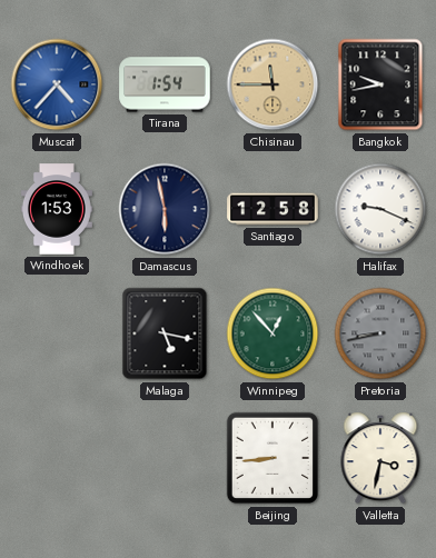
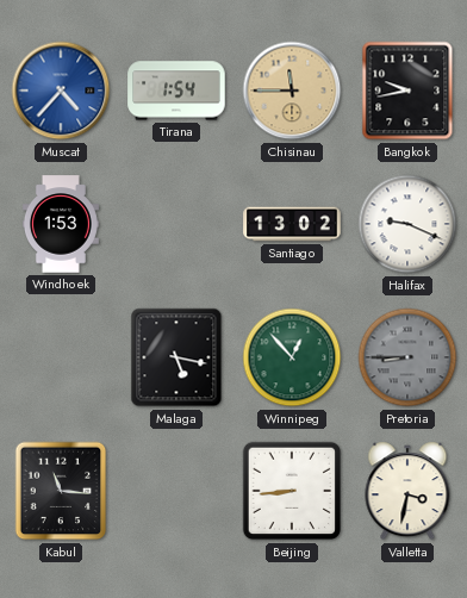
Damascus: 5:58 -> none
Santiago: 12:58 -> 13:02
Pretoria: 8:43 -> 8:45
Kabul: none -> 11:16
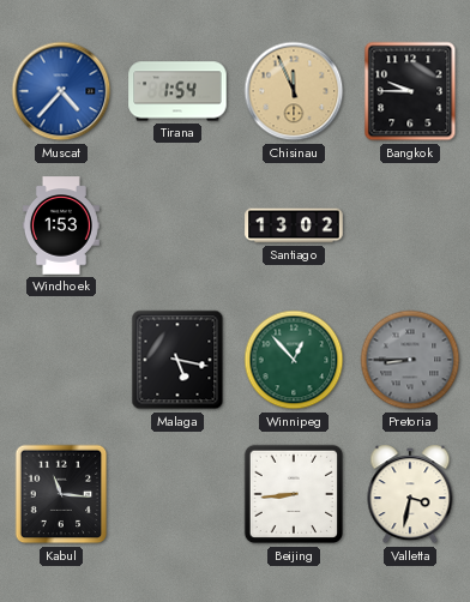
Chisinau: 11:45 -> 11:56
Bangkok: 9:43 -> 9:45
Halifax: 9:19 -> none
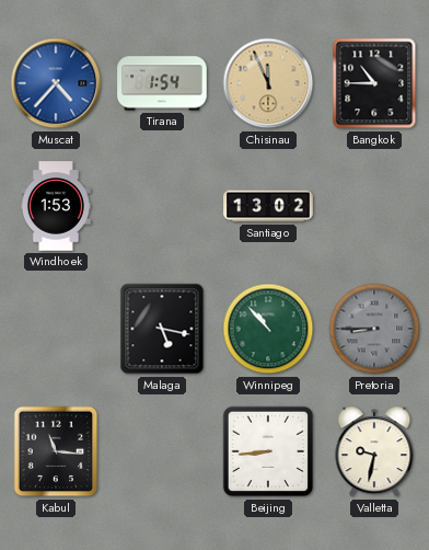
Bangkok: 9:45 -> 10:45
Winnipeg: 12:53 -> 10:53
Valletta: 3:32 -> 9:32
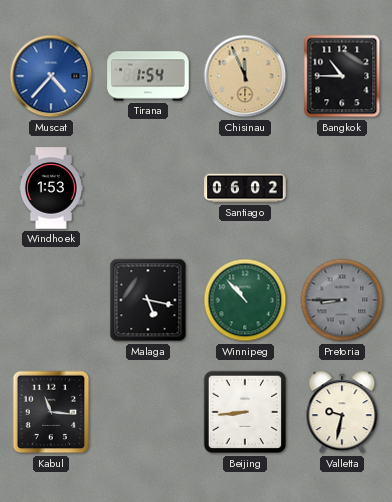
Santiago: 13:02 -> 06:02
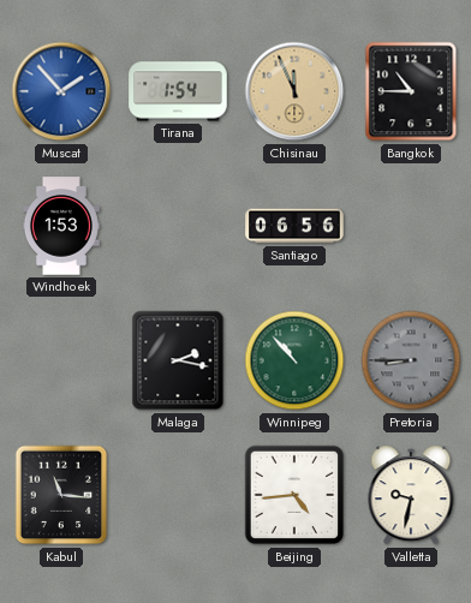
Muscat: 4:37 -> 1:53
Santiago: 06:02 -> 06:56
Malaga: 5:17 -> 2:17
Beijing: 8:44 -> 4:44
